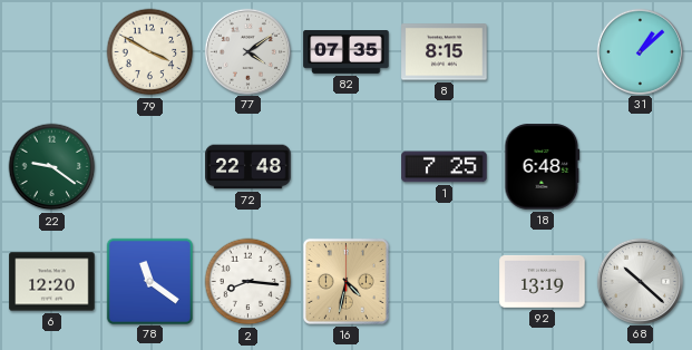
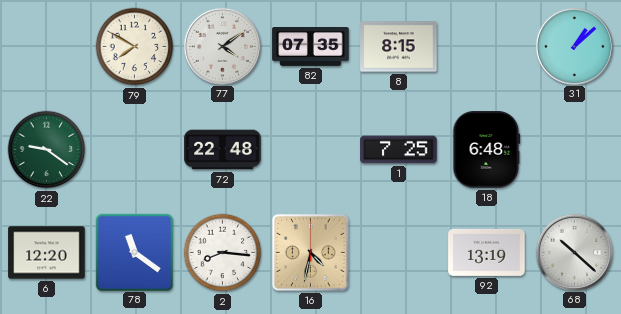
79: 3:50 -> 7:50
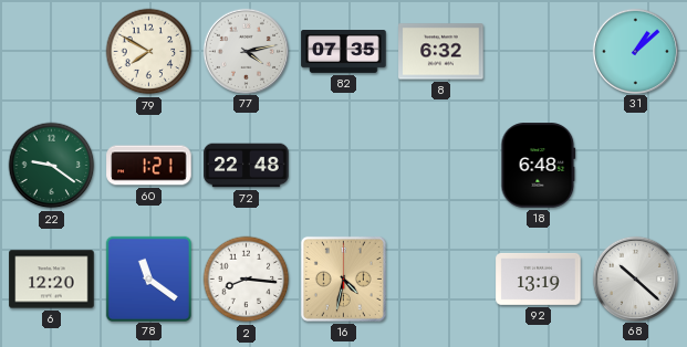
77: 4:09 -> 4:13
8: 8:15 -> 6:32
60: none -> 1:21
1: 7:25 -> none
